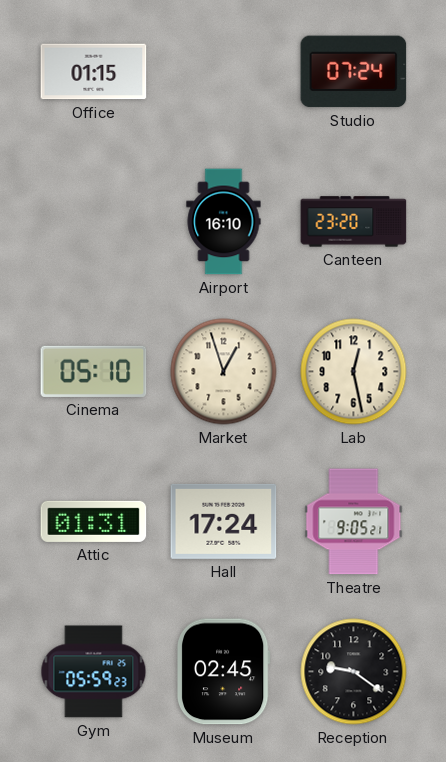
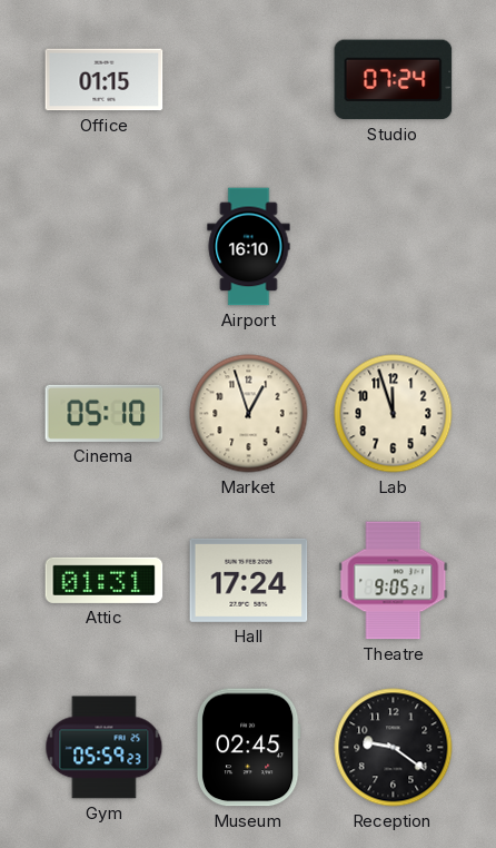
Canteen: 23:20 -> none
Lab: 12:28 -> 11:57
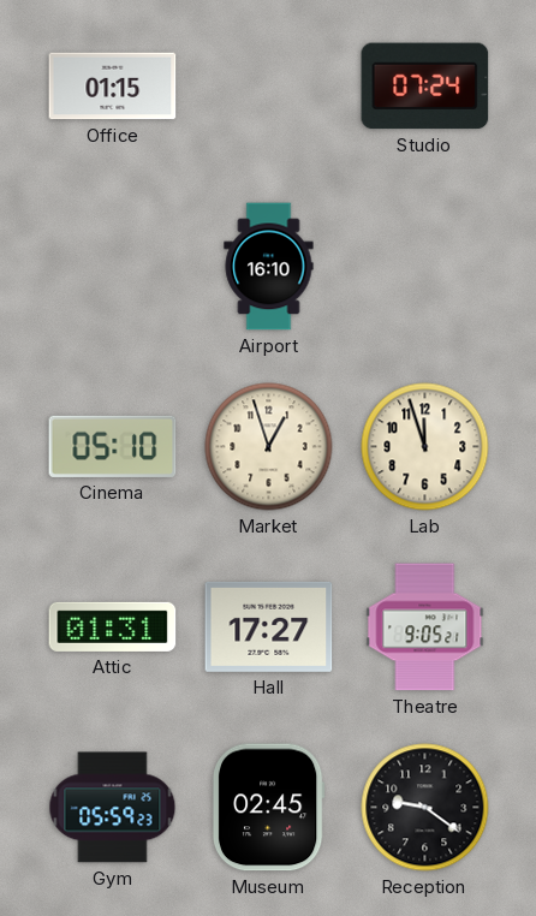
Hall: 17:24 -> 17:27
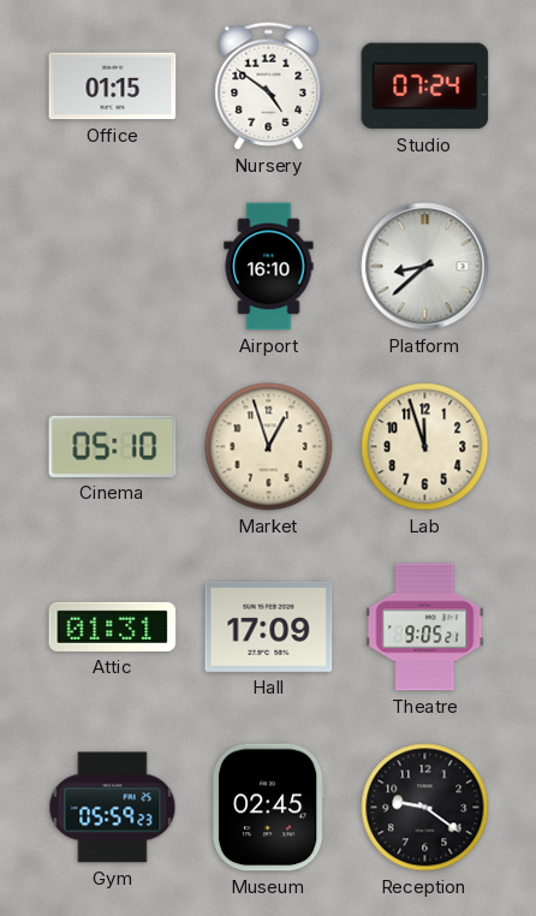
Nursery: none -> 4:51
Platform: none -> 8:38
Hall: 17:27 -> 17:09
